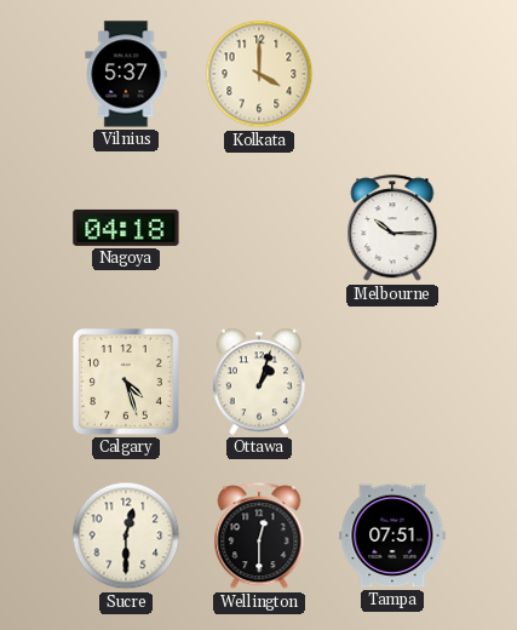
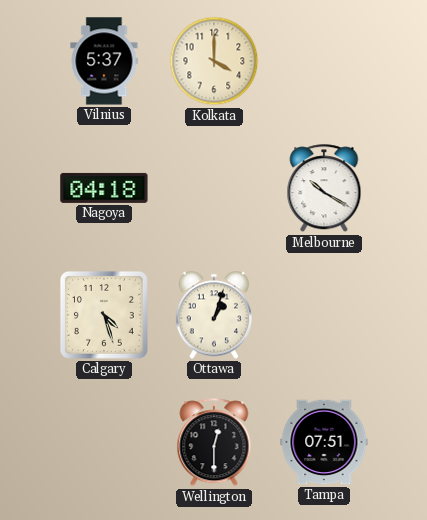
Melbourne: 10:15 -> 10:20
Sucre: 12:30 -> none
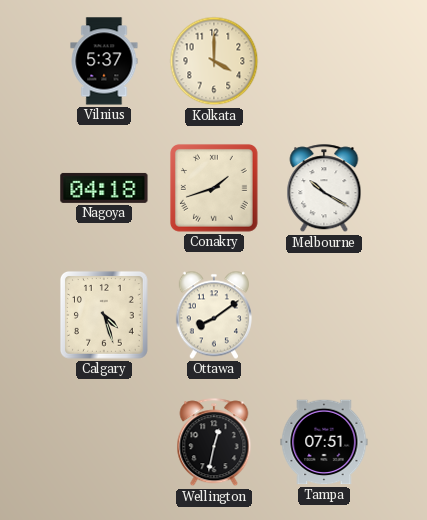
Conakry: none -> 1:42
Ottawa: 1:03 -> 8:09
Wellington: 12:30 -> 12:32
